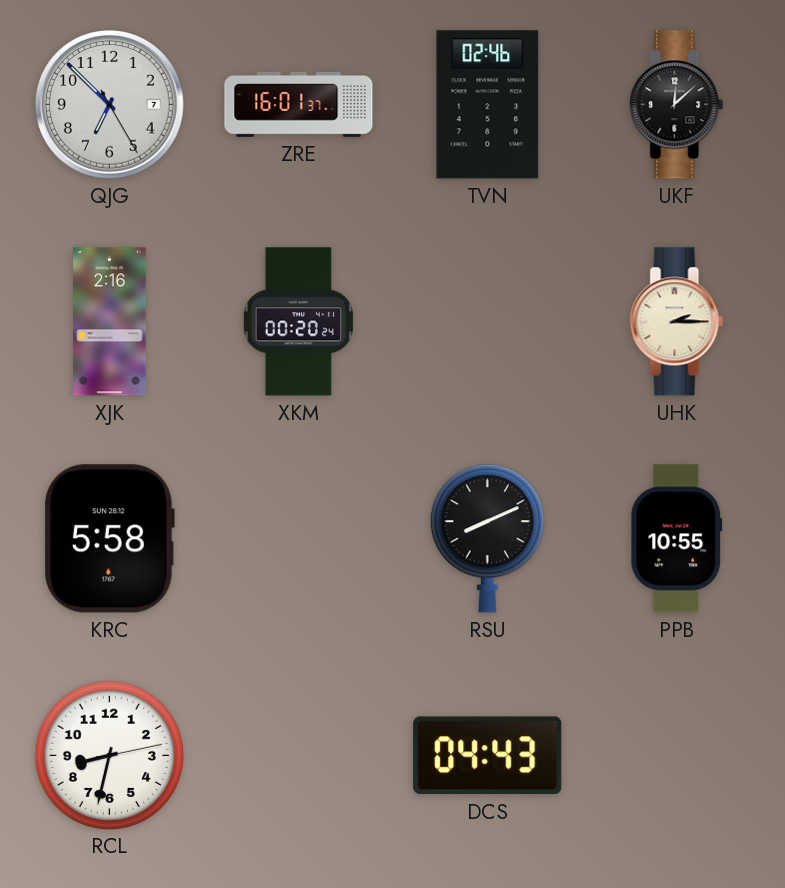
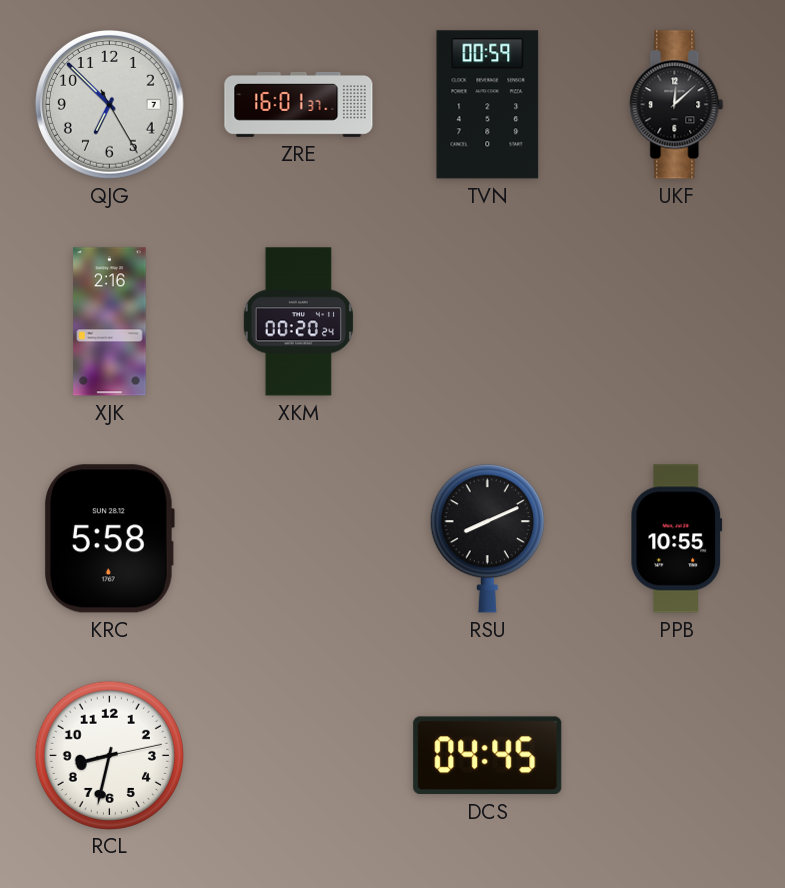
TVN: 02:46 -> 00:59
UHK: 2:15 -> none
DCS: 04:43 -> 04:45
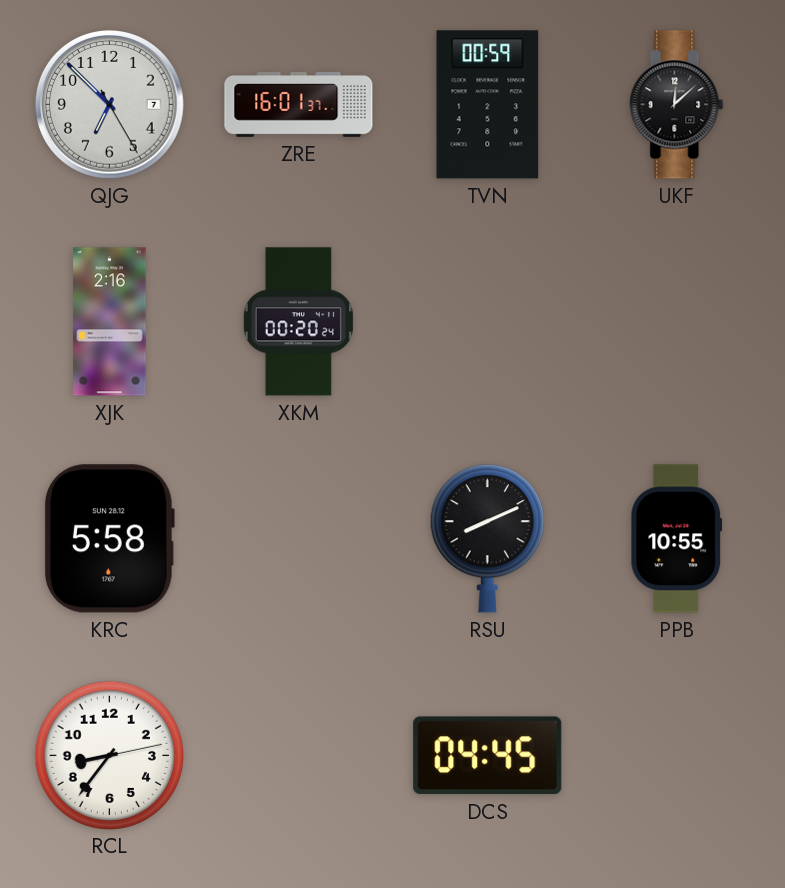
RCL: 8:32 -> 8:36
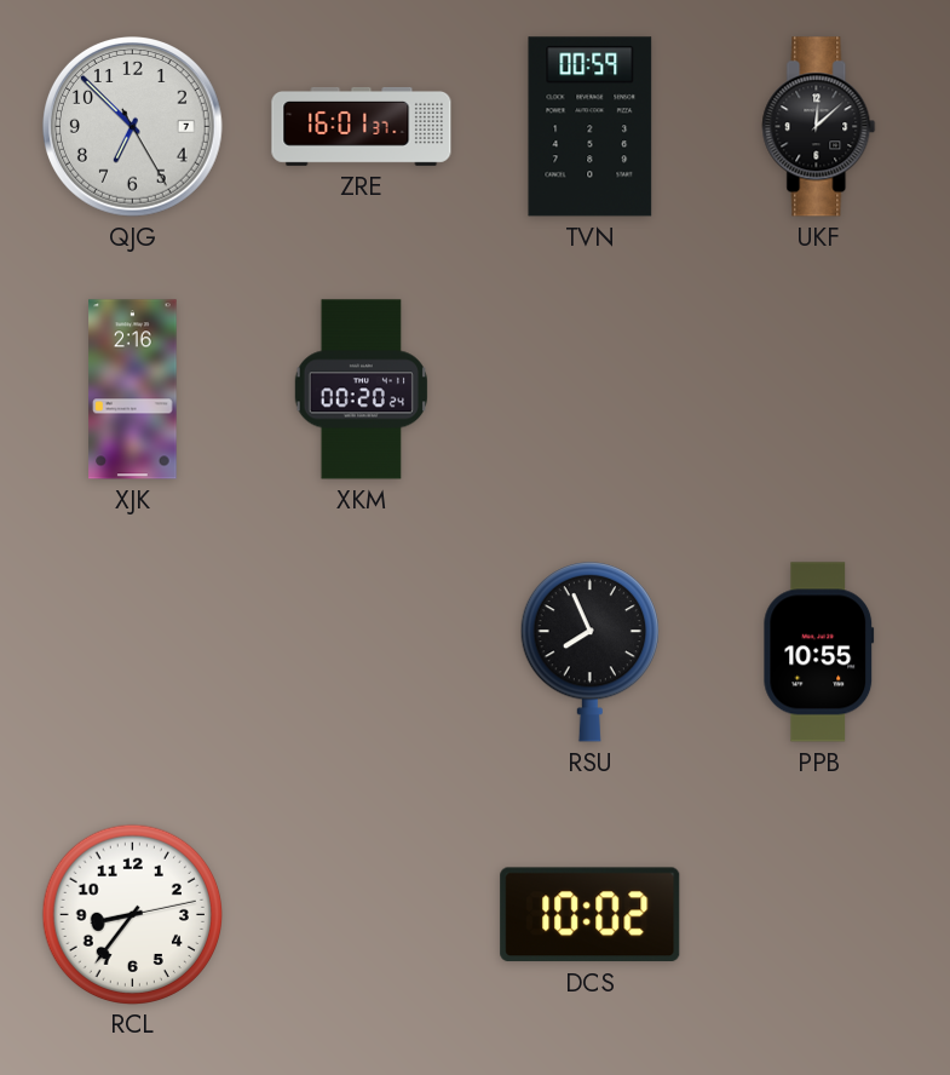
KRC: 5:58 -> none
RSU: 8:11 -> 7:56
DCS: 04:45 -> 10:02
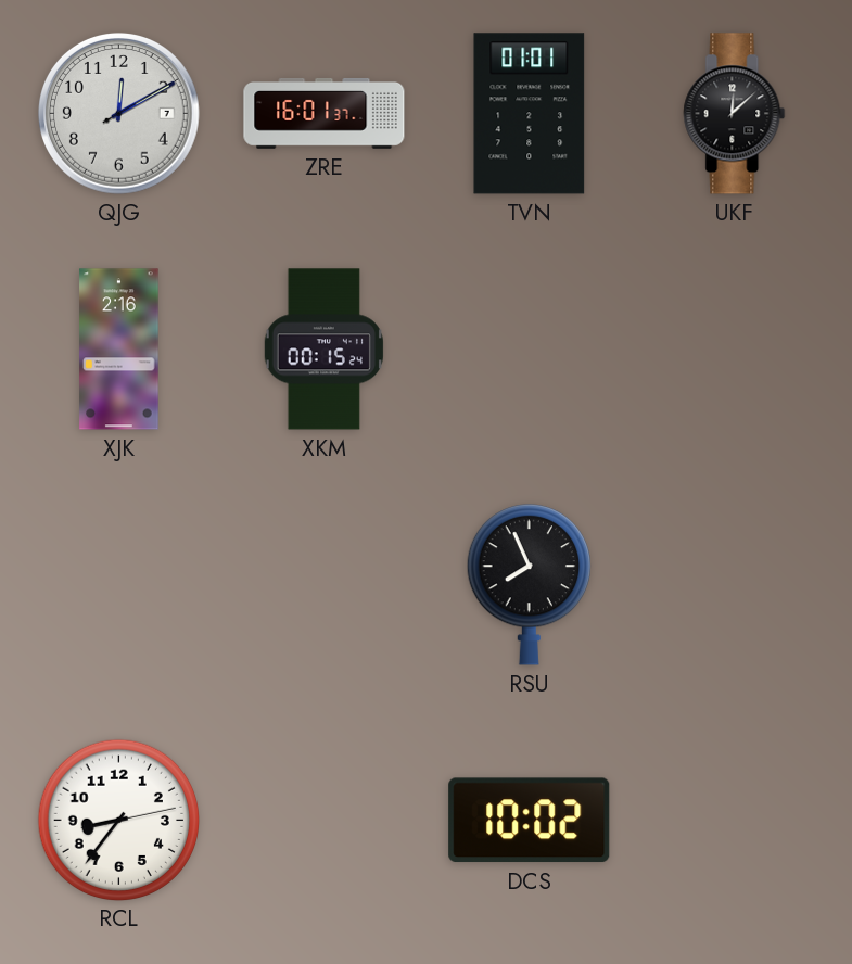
QJG: 6:52 -> 12:10
TVN: 00:59 -> 01:01
XKM: 00:20 -> 00:15
PPB: 10:55 -> none
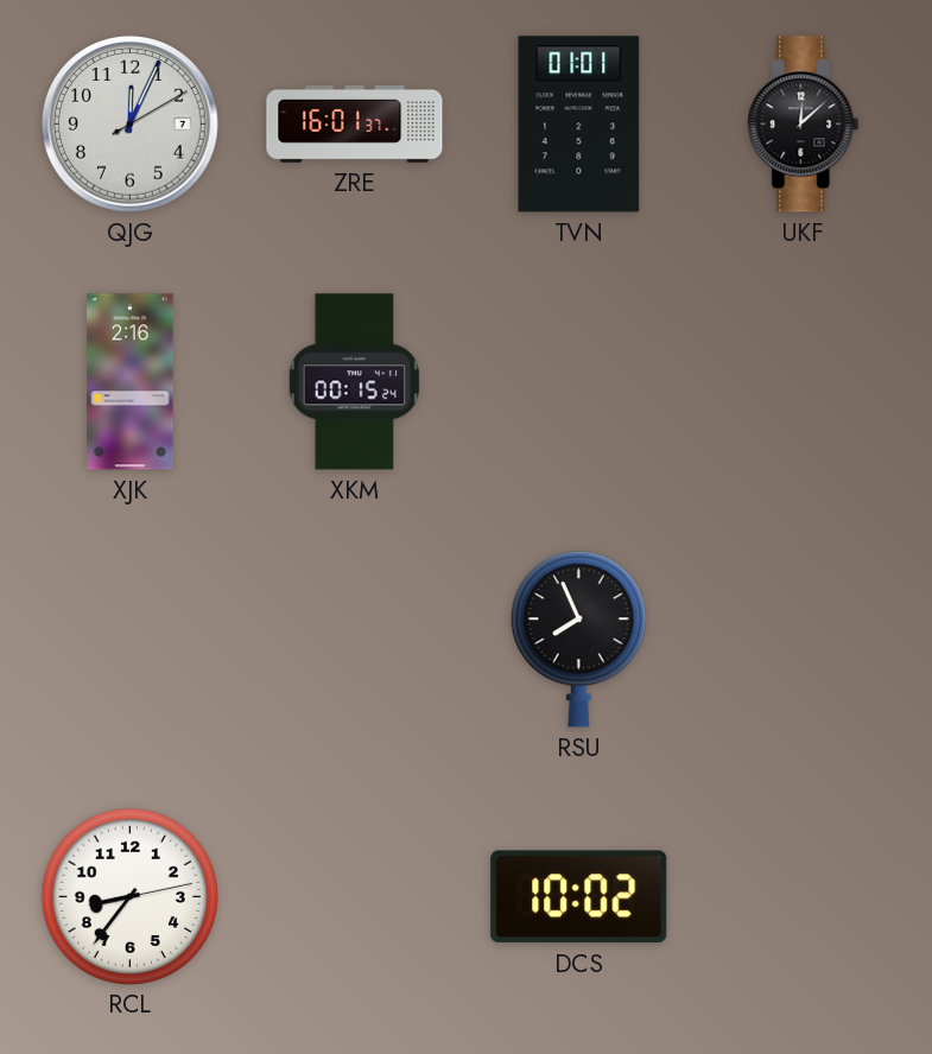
QJG: 12:10 -> 12:04
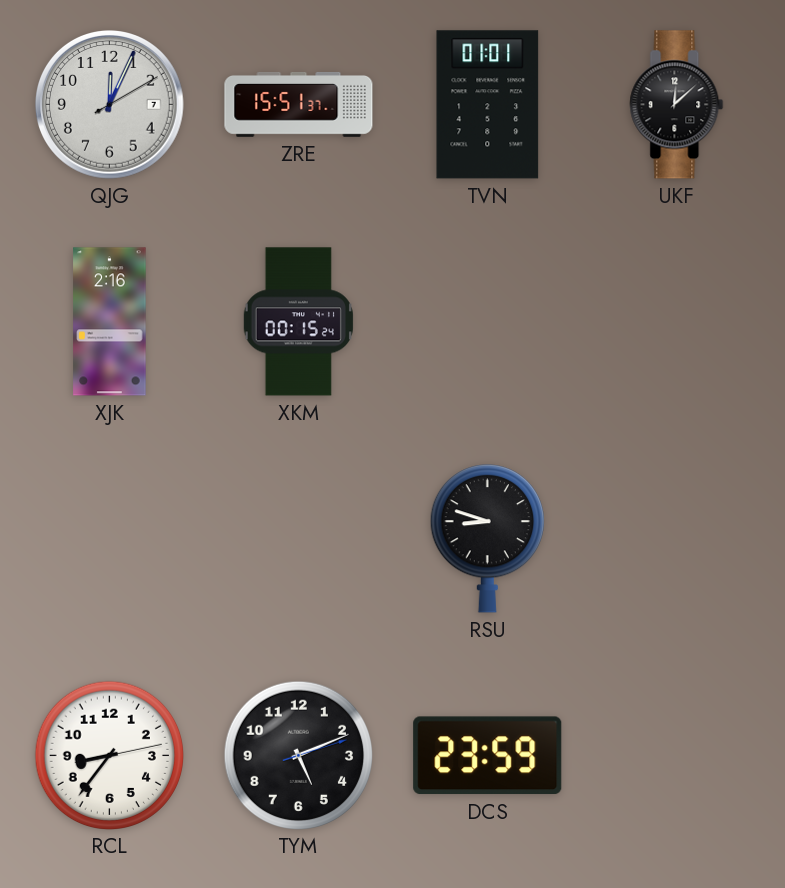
ZRE: 16:01 -> 15:51
RSU: 7:56 -> 8:48
TYM: none -> 5:11
DCS: 10:02 -> 23:59
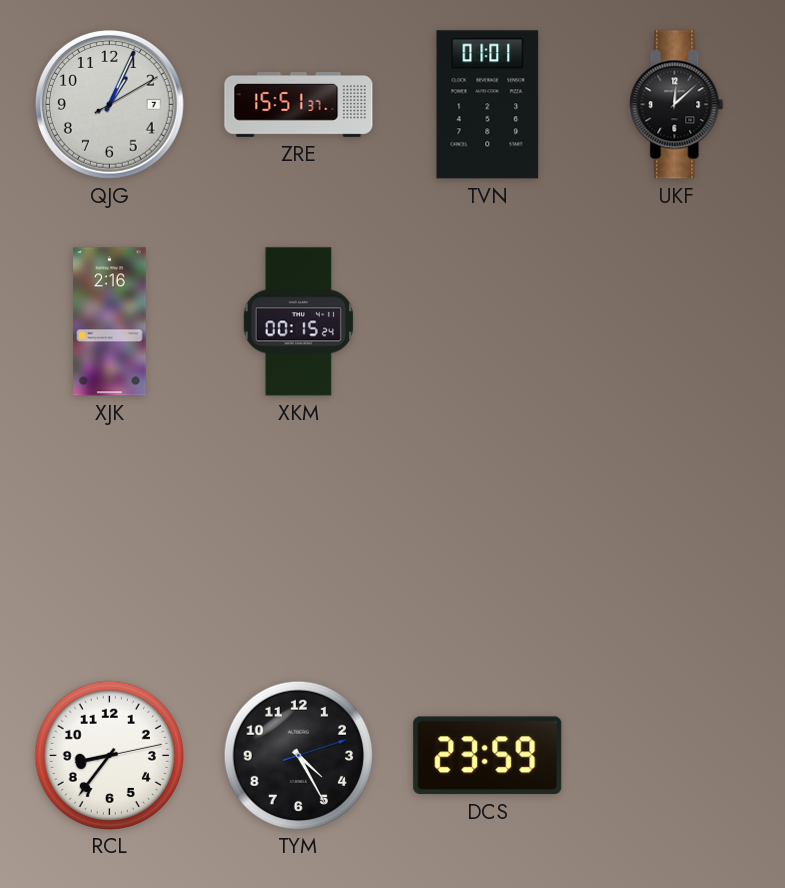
QJG: 12:04 -> 1:04
RSU: 8:48 -> none
TYM: 5:11 -> 4:25
